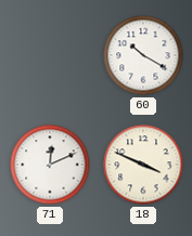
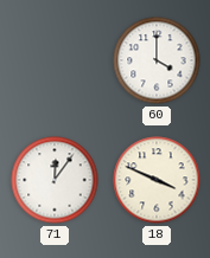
60: 10:20 -> 4:00
71: 12:11 -> 12:06
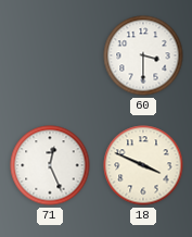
60: 4:00 -> 3:30
71: 12:06 -> 12:26
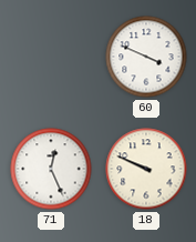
60: 3:30 -> 3:49
18: 3:49 -> 9:49
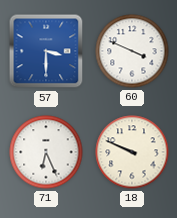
57: none -> 3:30
71: 12:26 -> 6:26
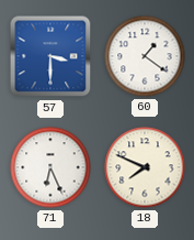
60: 3:49 -> 1:21
18: 9:49 -> 7:49
